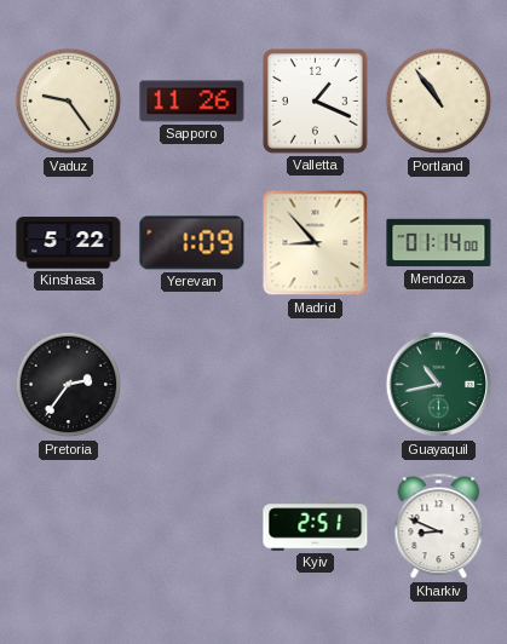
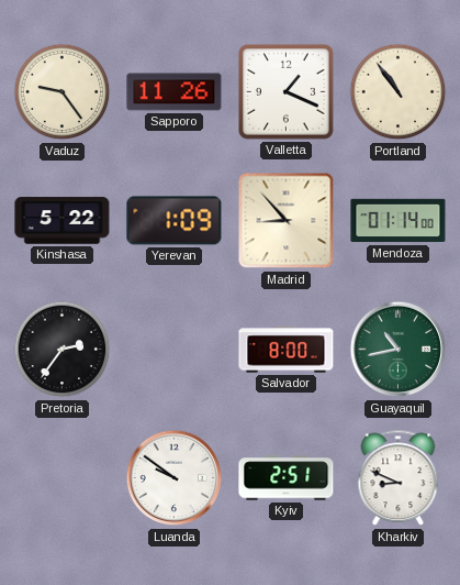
Salvador: none -> 8:00
Luanda: none -> 9:51
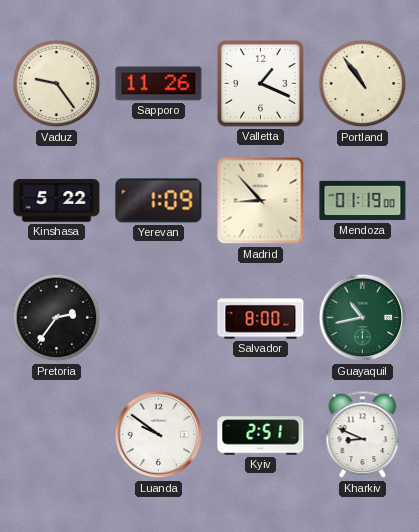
Mendoza: 01:14 -> 01:19
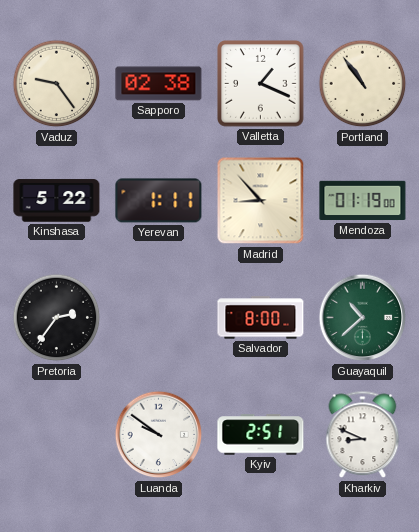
Sapporo: 11:26 -> 02:38
Yerevan: 1:09 -> 1:11
Guayaquil: 10:43 -> 10:38
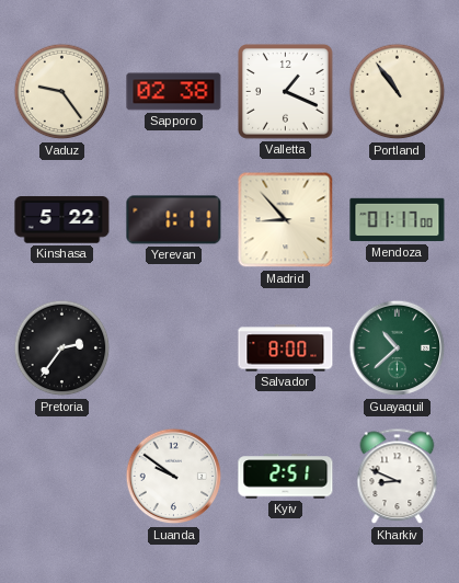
Mendoza: 01:19 -> 01:17
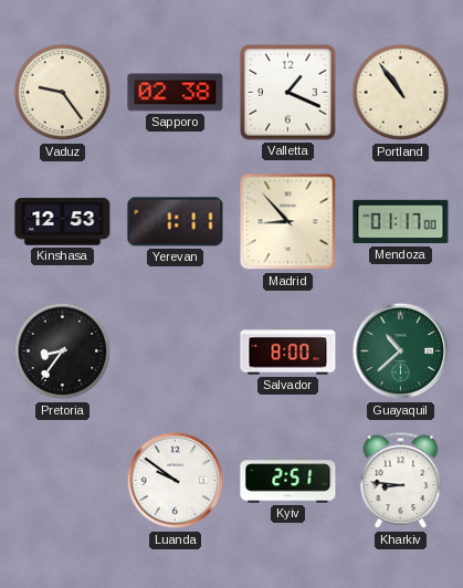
Kinshasa: 5:22 -> 12:53
Pretoria: 2:36 -> 8:36
Kharkiv: 8:49 -> 8:46
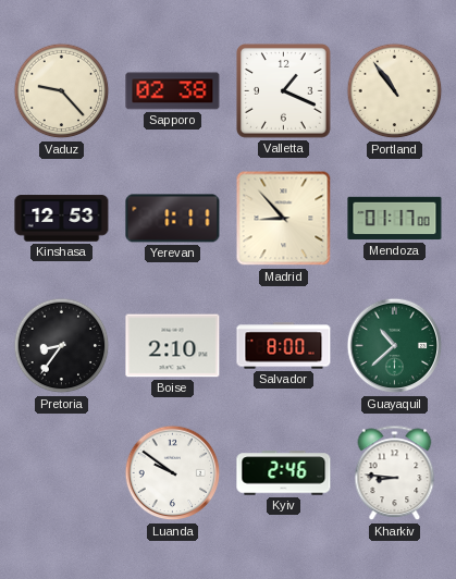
Vaduz: 9:24 -> 9:23
Boise: none -> 2:10
Kyiv: 2:51 -> 2:46
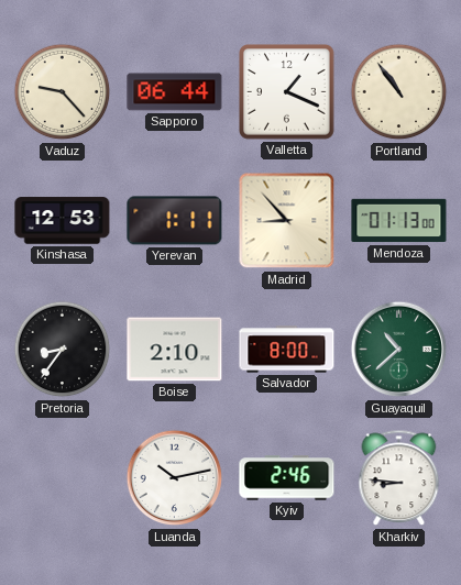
Sapporo: 02:38 -> 06:44
Mendoza: 01:17 -> 01:13
Luanda: 9:51 -> 10:13
